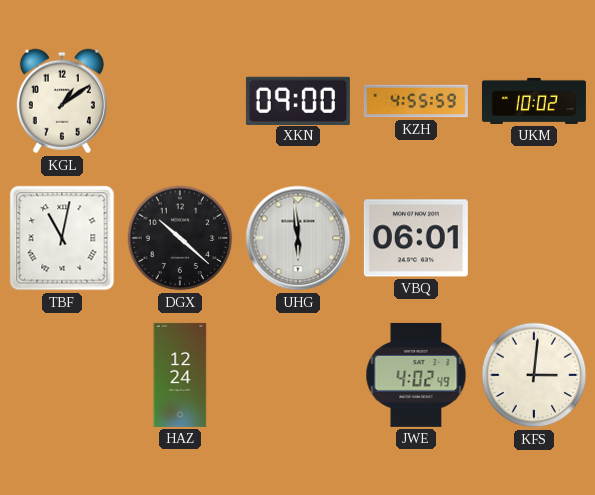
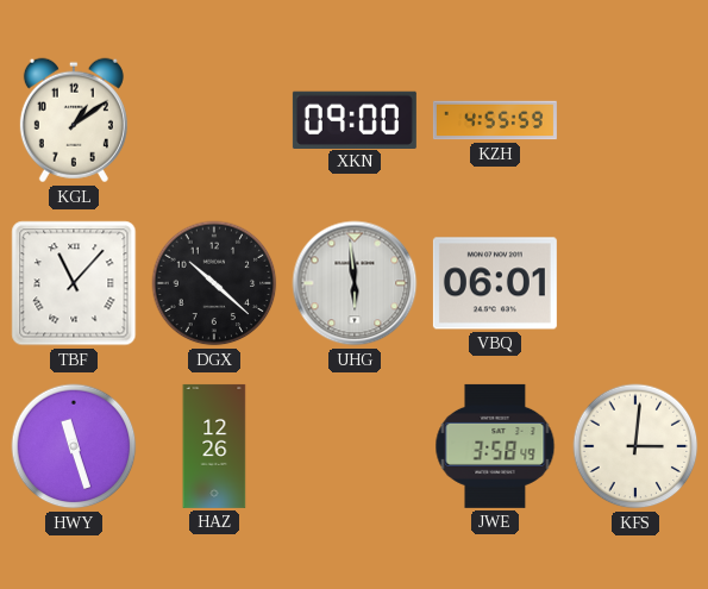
UKM: 10:02 -> none
TBF: 11:02 -> 11:07
HWY: none -> 11:27
HAZ: 12:24 -> 12:26
JWE: 4:02 -> 3:58
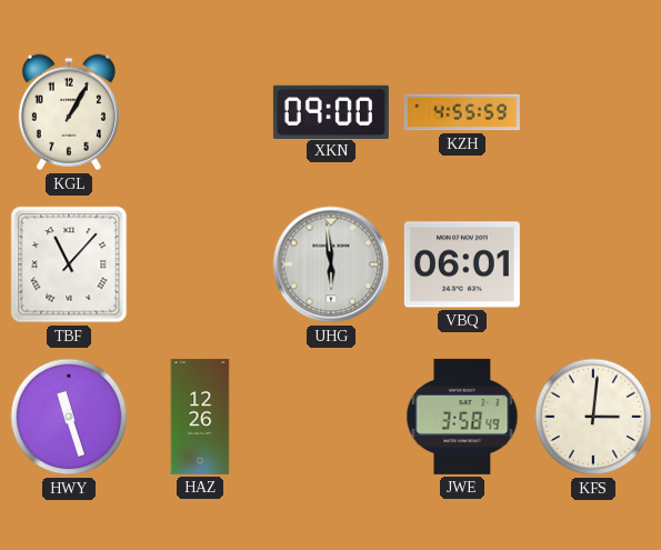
KGL: 1:09 -> 1:05
DGX: 10:22 -> none
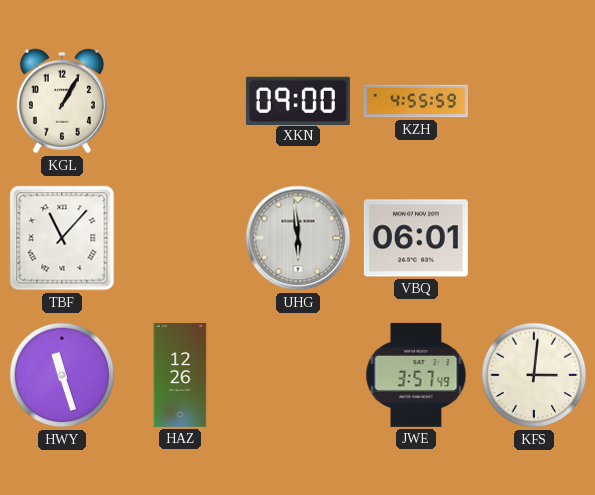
JWE: 3:58 -> 3:57
